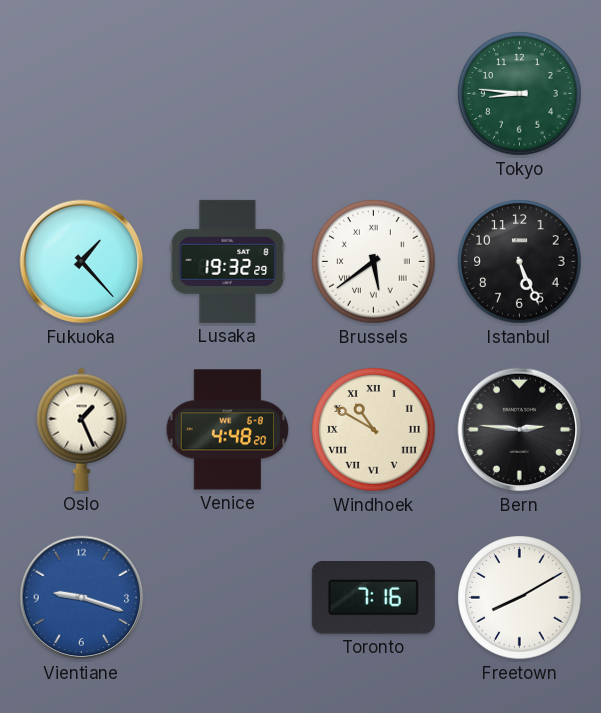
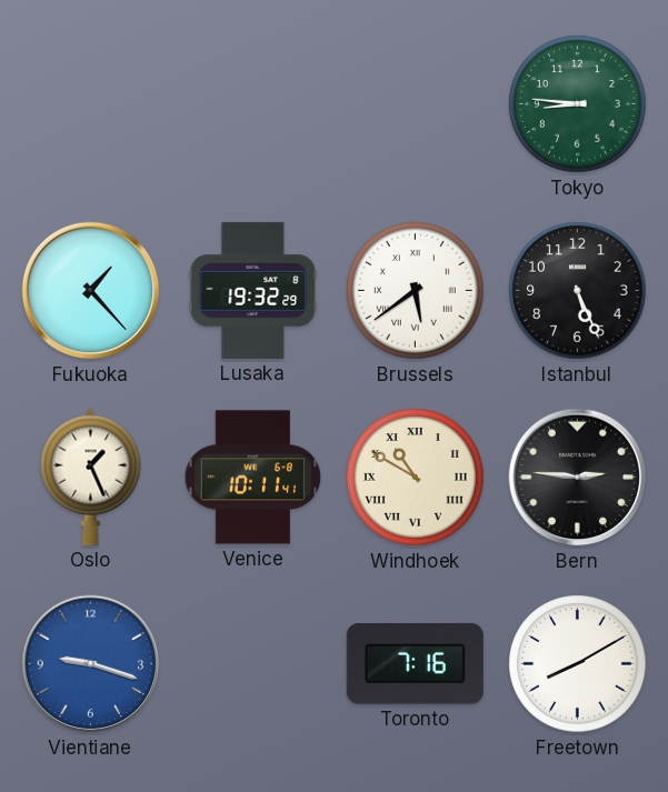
Venice: 4:48 -> 10:11
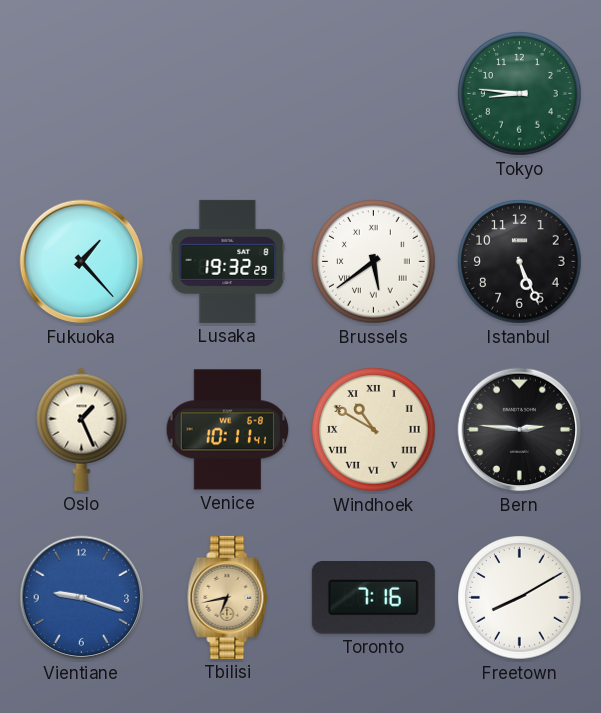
Tbilisi: none -> 6:43
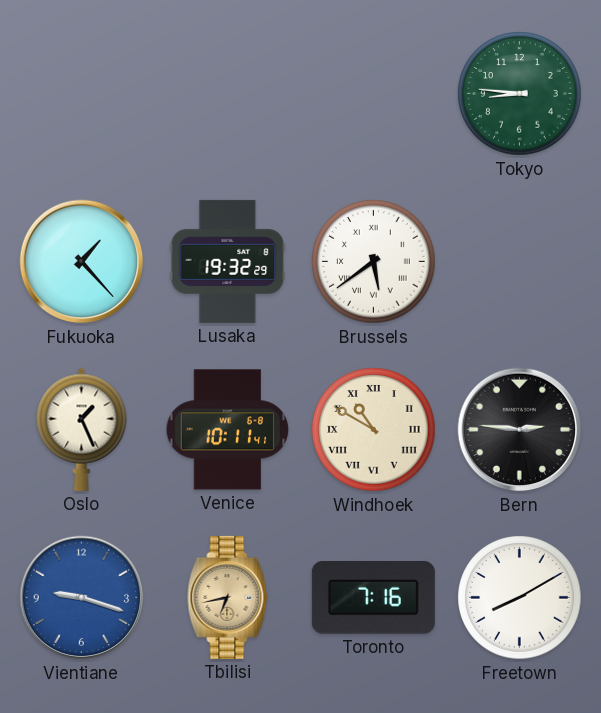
Istanbul: 5:26 -> none
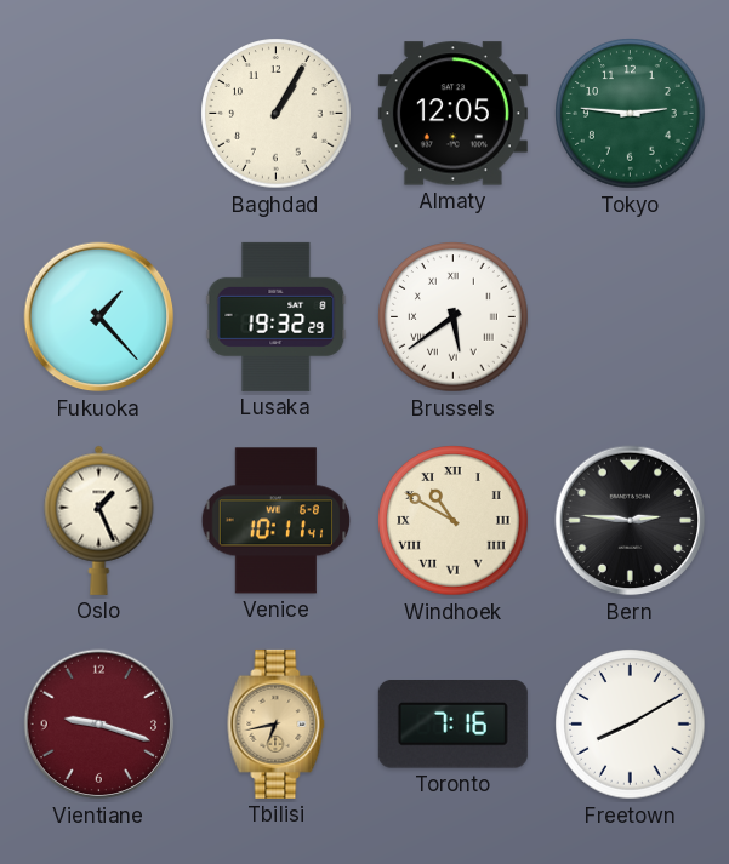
Baghdad: none -> 1:05
Almaty: none -> 12:05
Tokyo: 8:46 -> 2:46
Vientiane dial: blue -> burgundy
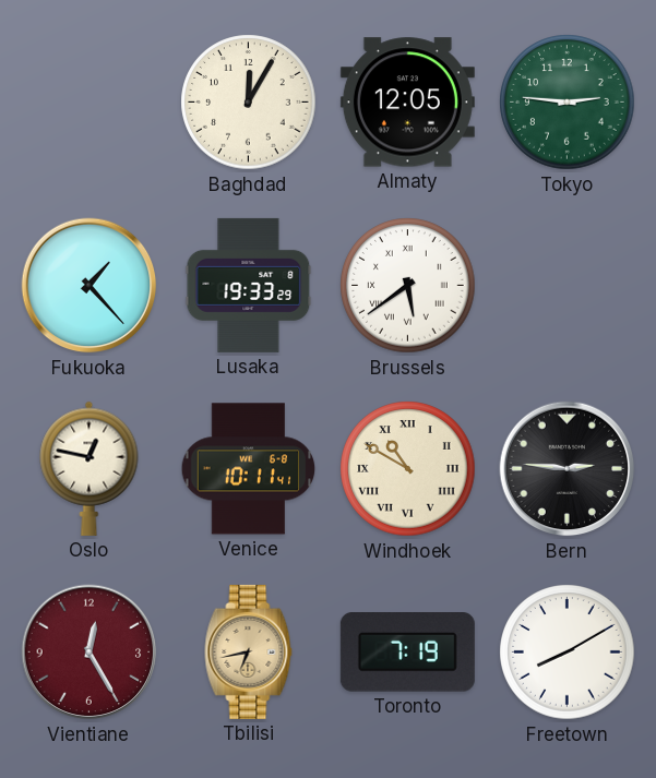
Baghdad: 1:05 -> 12:05
Lusaka: 19:32 -> 19:33
Oslo: 1:26 -> 12:47
Vientiane: 9:18 -> 12:25
Toronto: 7:16 -> 7:19
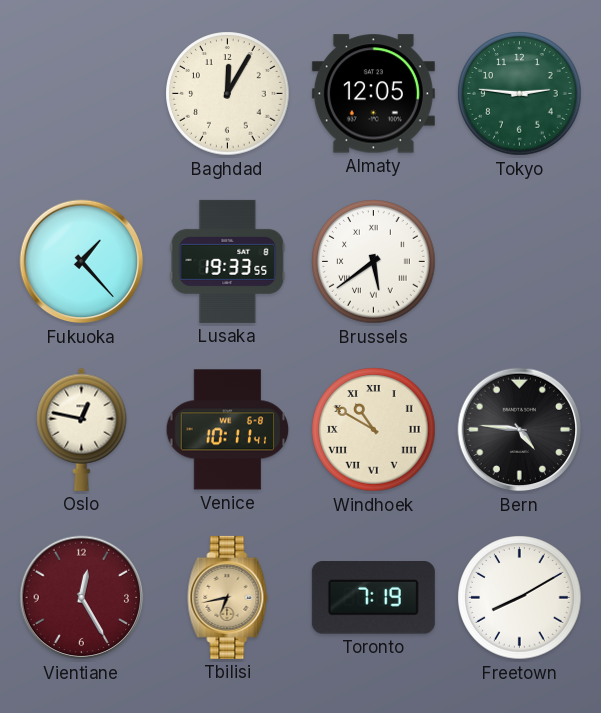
Lusaka: 19:33:29 -> 19:33:55
Bern: 2:46 -> 4:46
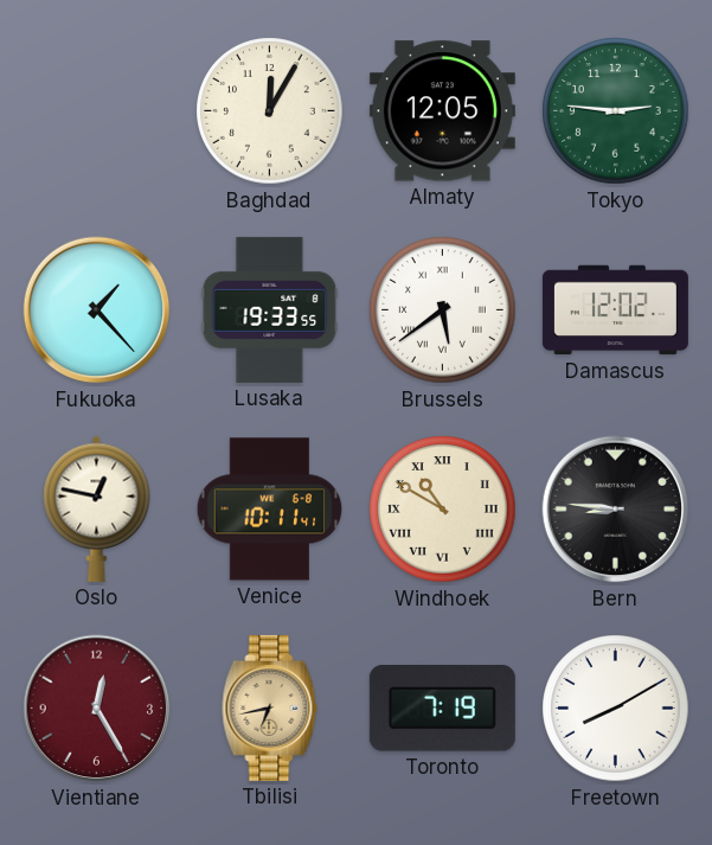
Damascus: none -> 12:02
Bern: 4:46 -> 8:46
